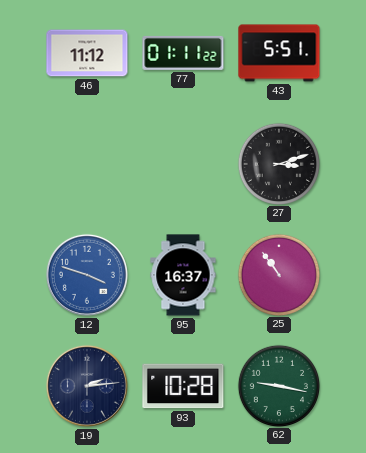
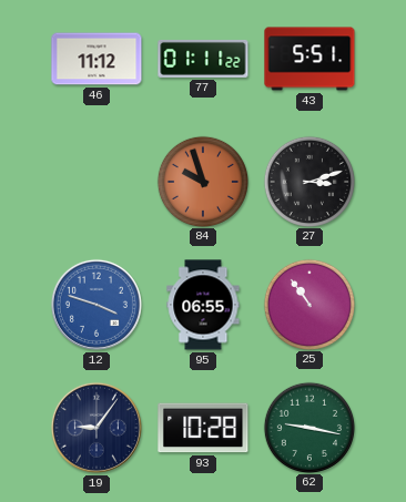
84: none -> 9:57
95: 16:37 -> 06:55
19: 2:14 -> 9:06
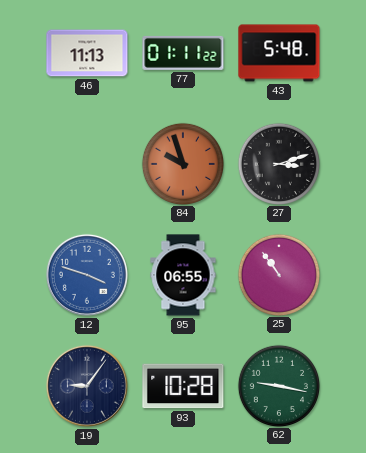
46: 11:12 -> 11:13
43: 5:51 -> 5:48
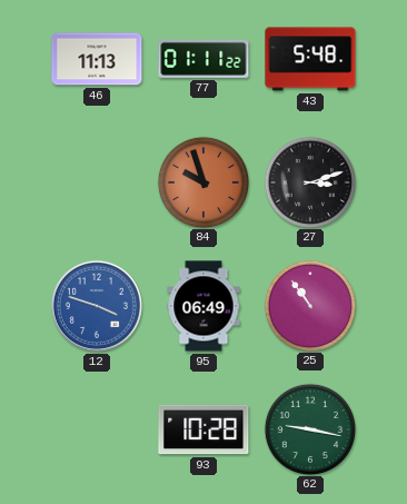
95: 06:55 -> 06:49
19: 9:06 -> none
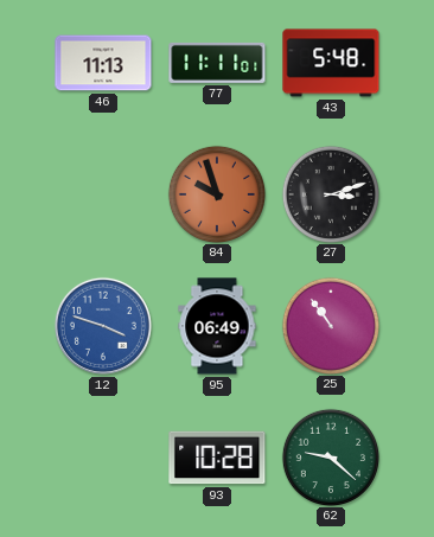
77: 01:11 -> 11:11
62: 9:17 -> 9:22
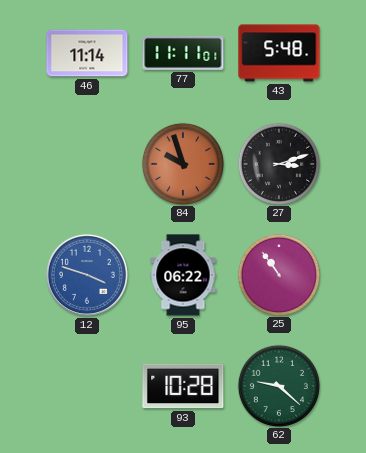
46: 11:13 -> 11:14
95: 06:49 -> 06:22
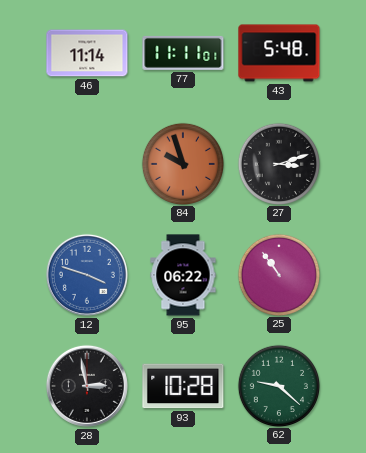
28: none -> 2:58
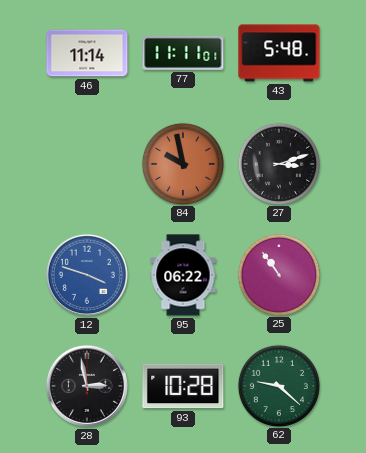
84: 9:57 -> 9:58
